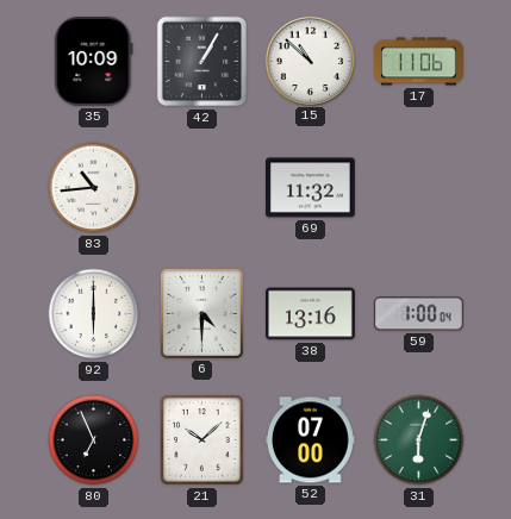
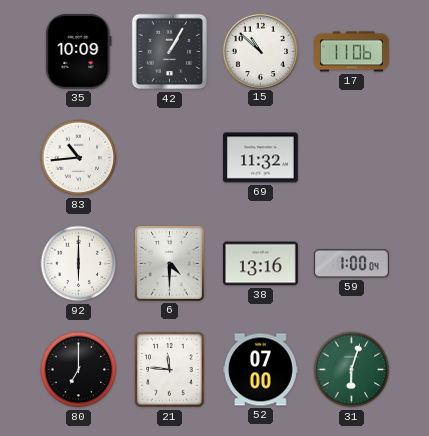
80: 6:56 -> 7:00
21: 10:08 -> 11:46
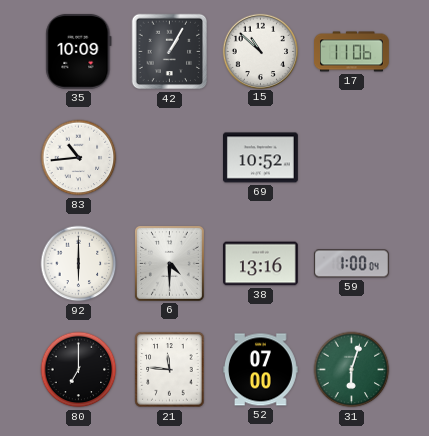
69: 11:32 -> 10:52
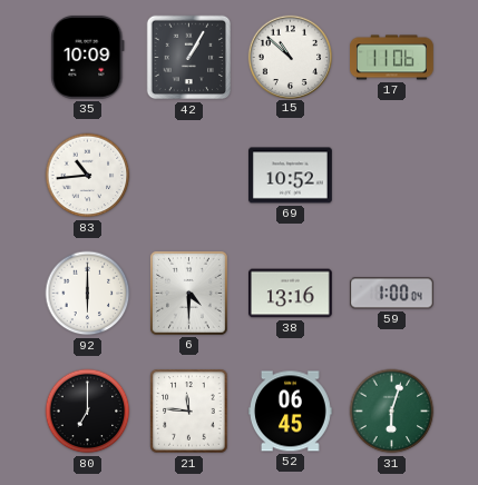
52: 07:00 -> 06:45
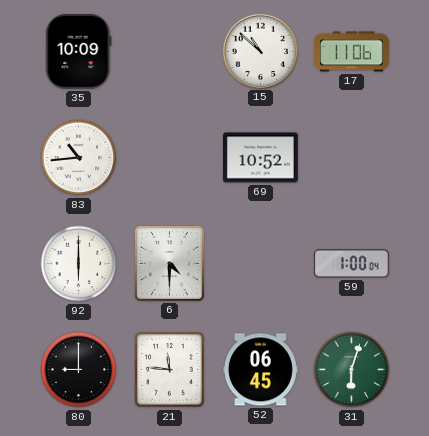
42: 1:05 -> none
38: 13:16 -> none
80: 7:00 -> 9:00
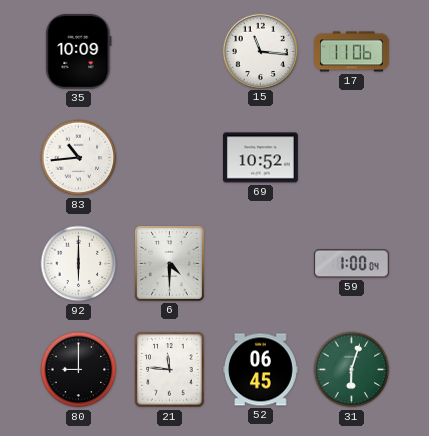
15: 10:52 -> 11:16
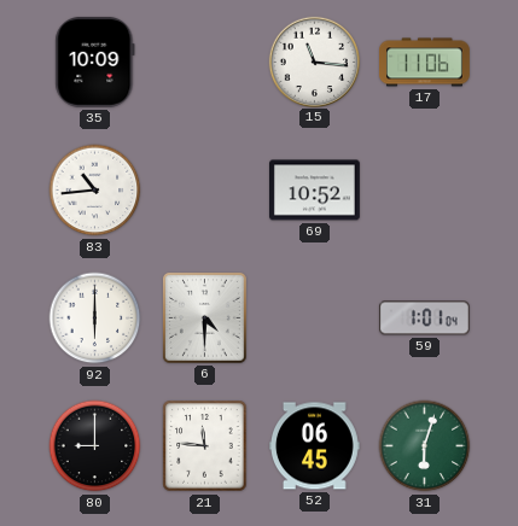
59: 1:00 -> 1:01
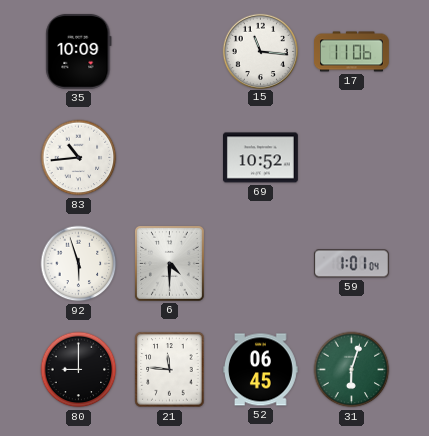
92: 6:00 -> 5:57
